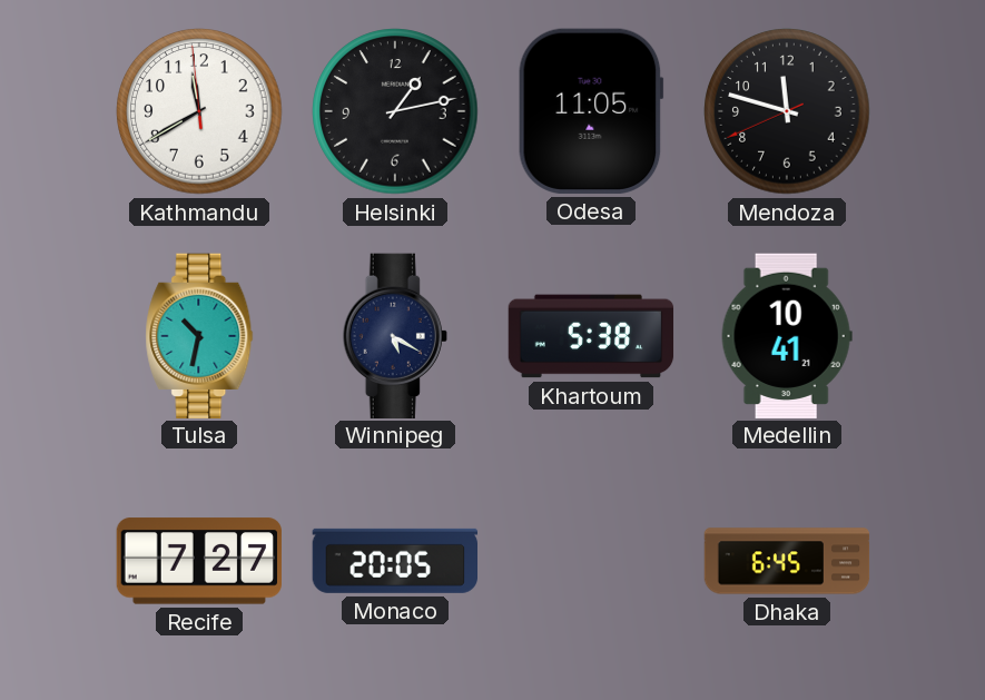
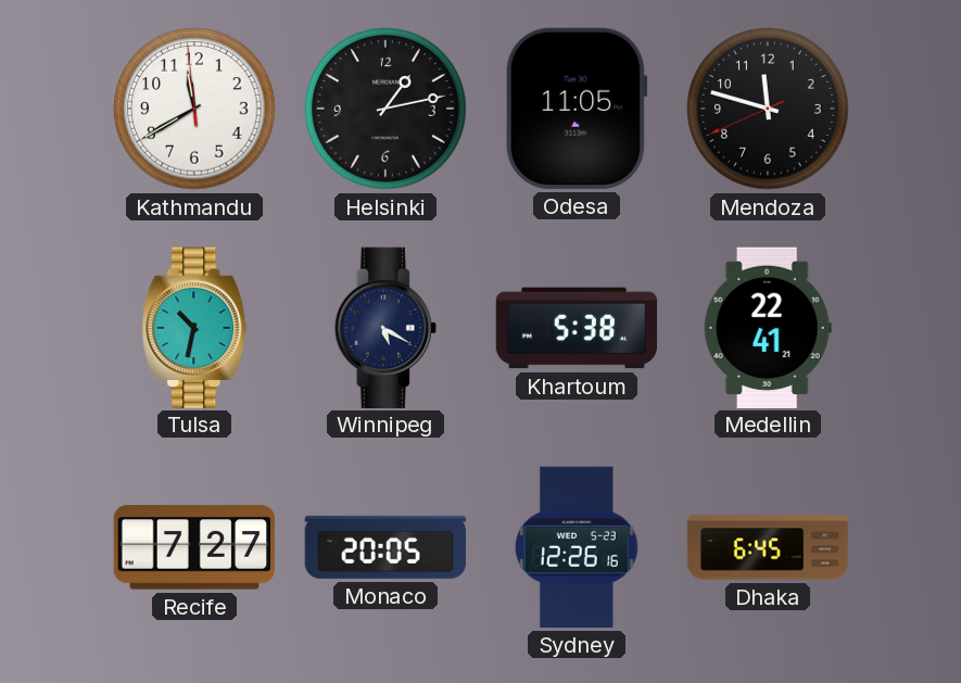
Medellin: 10:41 -> 22:41
Sydney: none -> 12:26
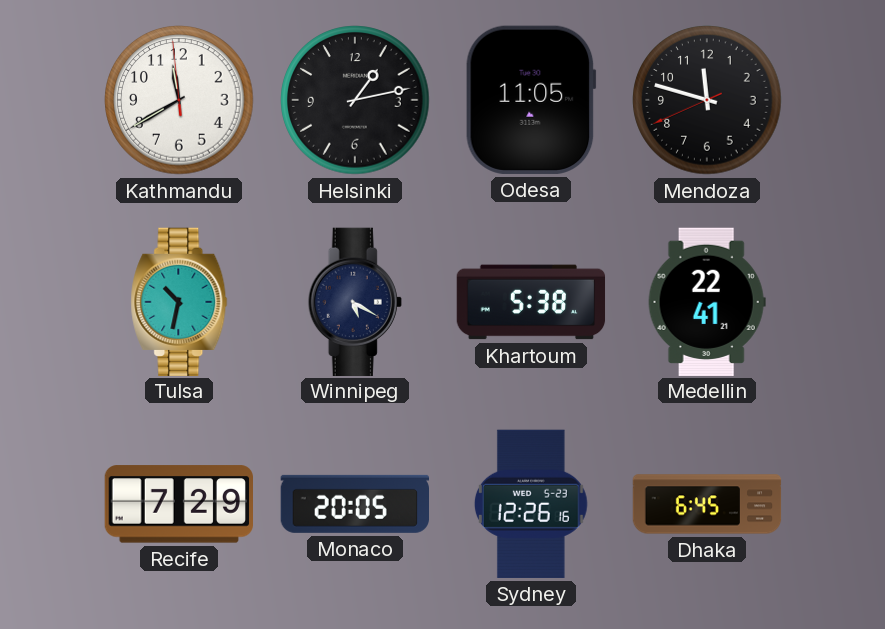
Recife: 7:27 -> 7:29
